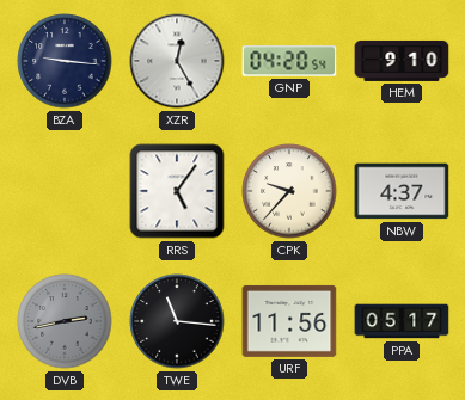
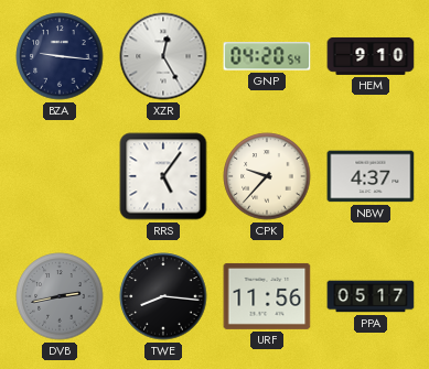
TWE: 11:16 -> 8:16
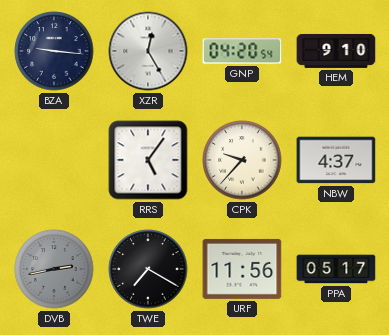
TWE: 8:16 -> 7:20
